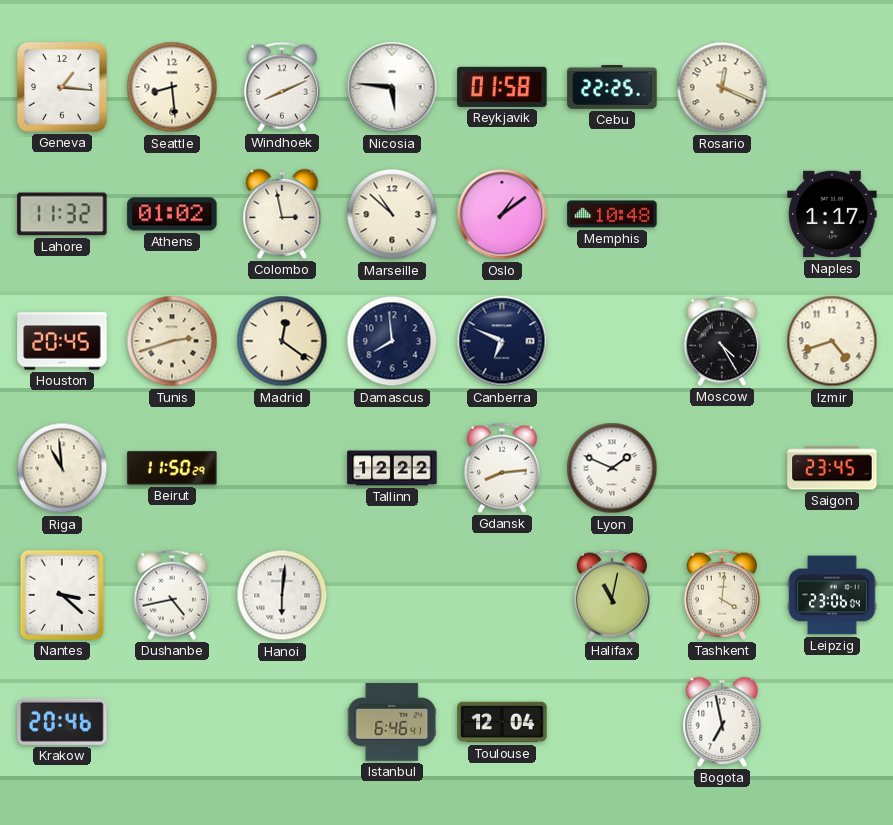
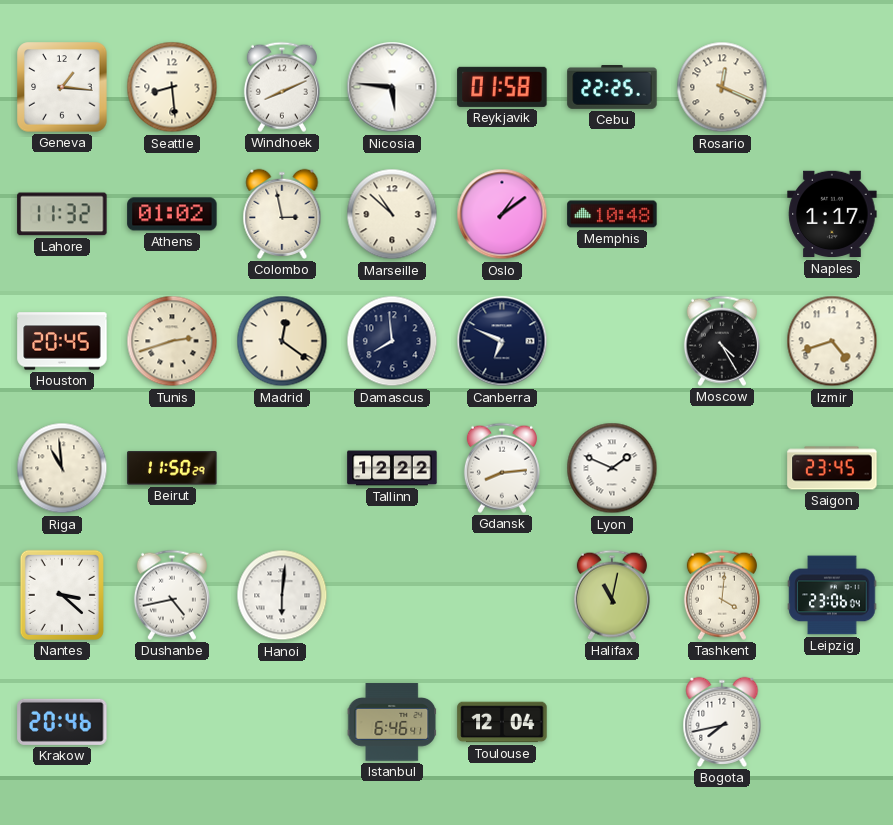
Bogota: 6:58 -> 7:43
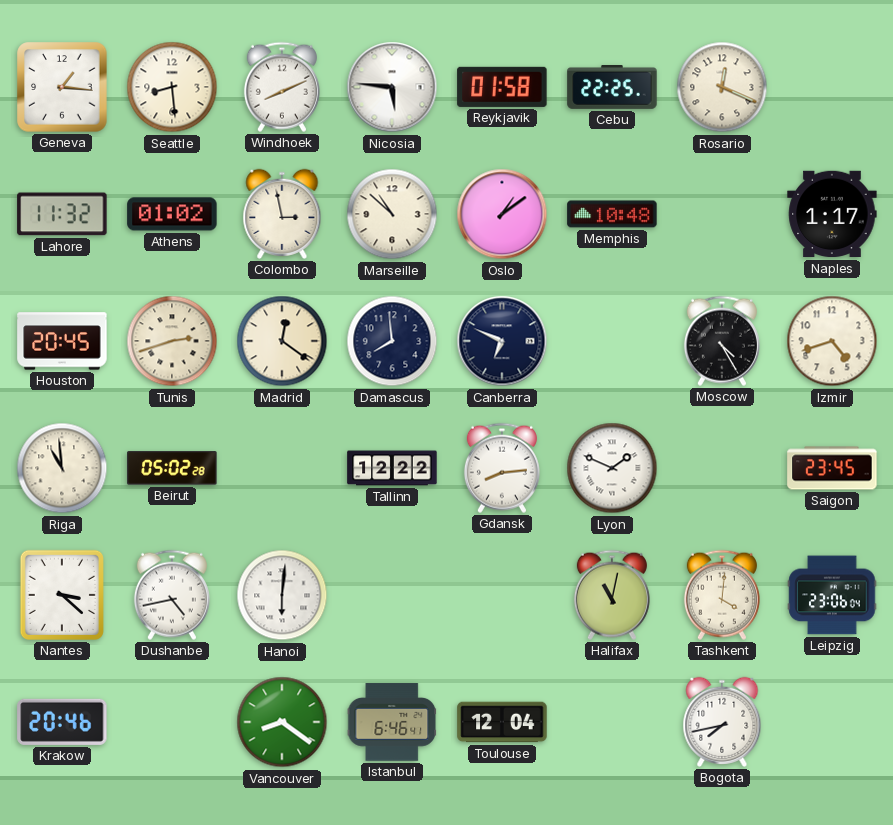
Beirut: 11:50 -> 05:02
Vancouver: none -> 8:21
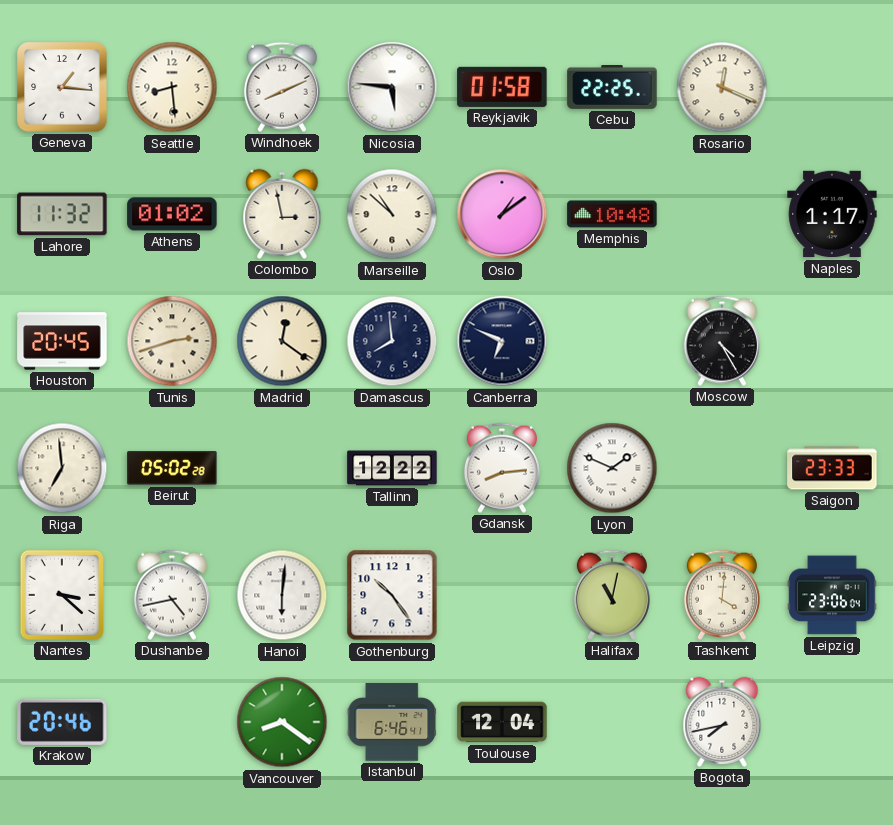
Izmir: 4:42 -> none
Riga: 10:59 -> 6:59
Saigon: 23:45 -> 23:33
Gothenburg: none -> 10:24
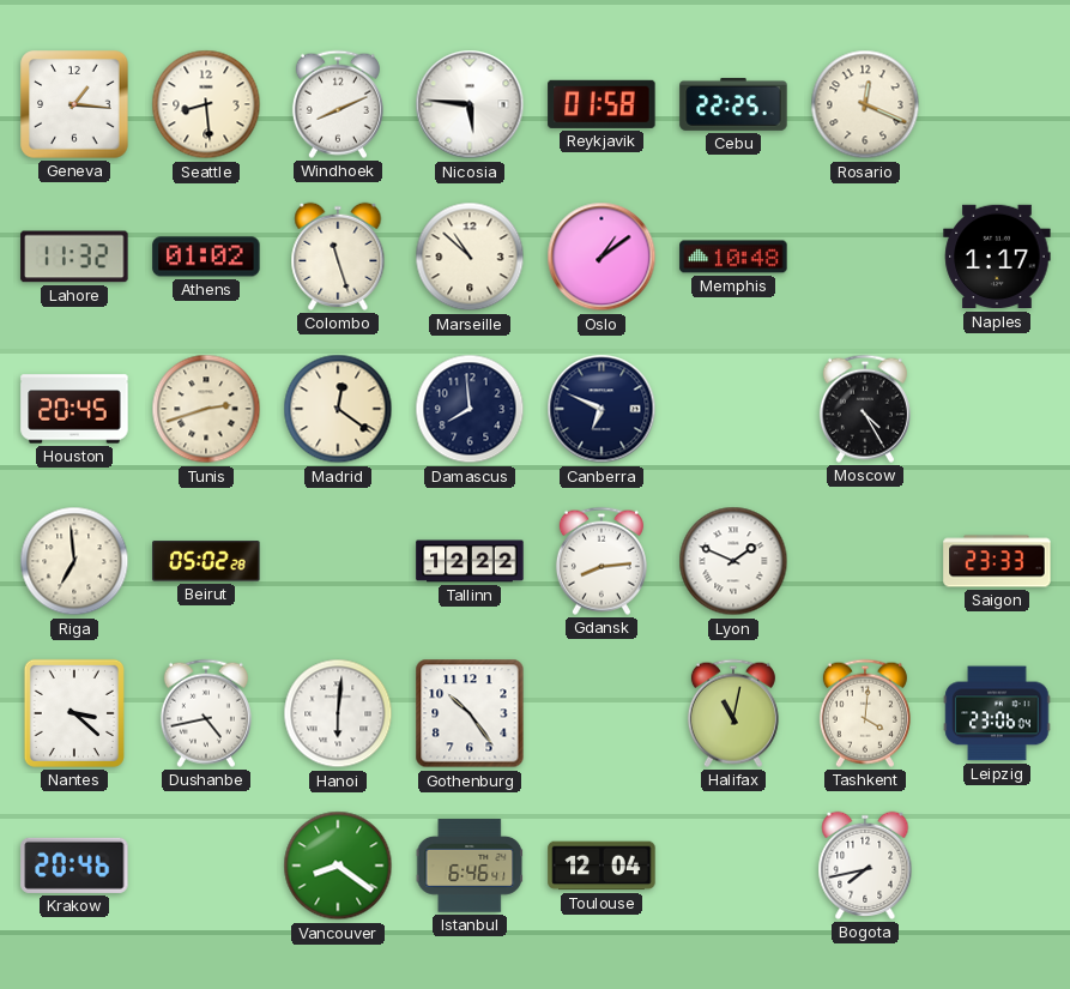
Colombo: 2:58 -> 11:27
